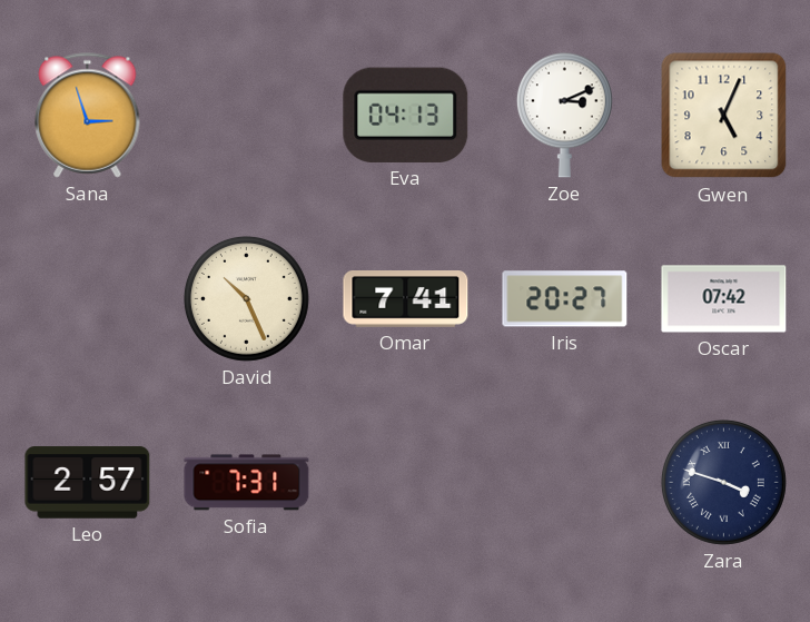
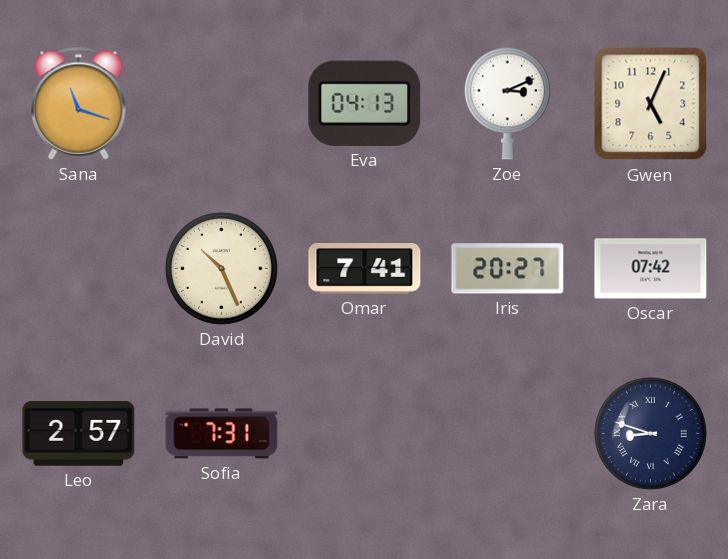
Sana: 2:57 -> 11:18
Zara: 3:48 -> 8:48
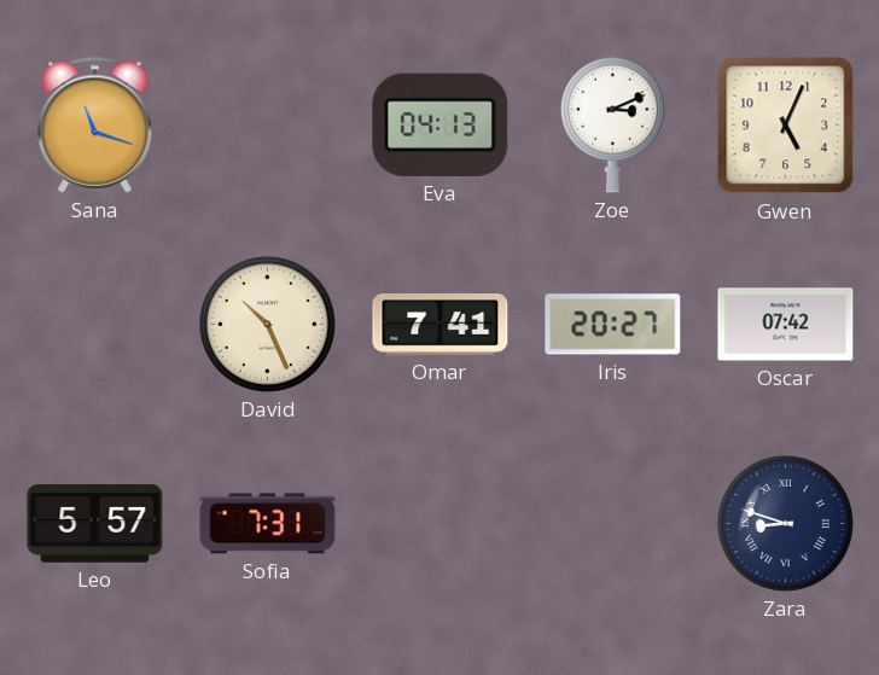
Leo: 2:57 -> 5:57
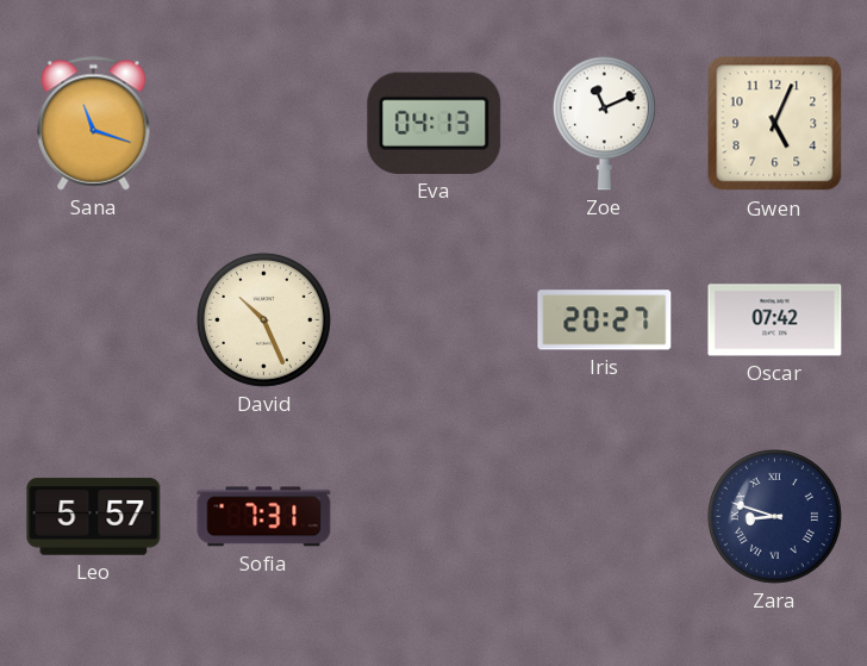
Zoe: 3:11 -> 11:11
Omar: 7:41 -> none
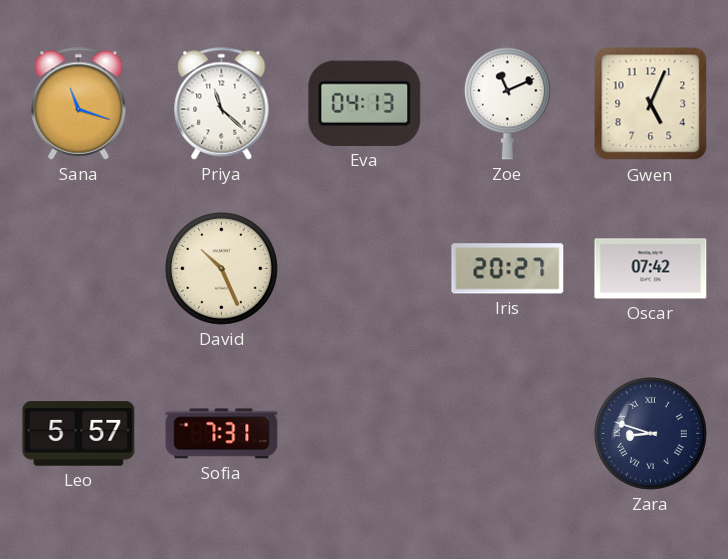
Priya: none -> 11:22
